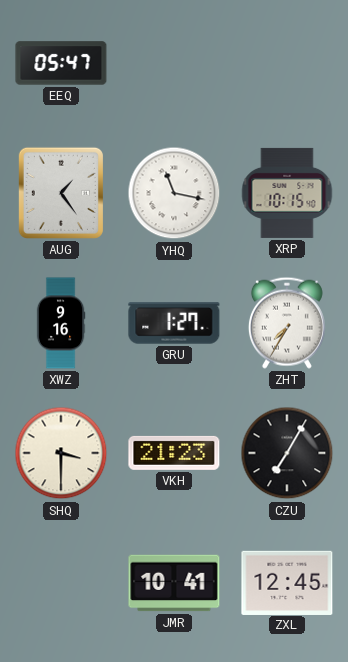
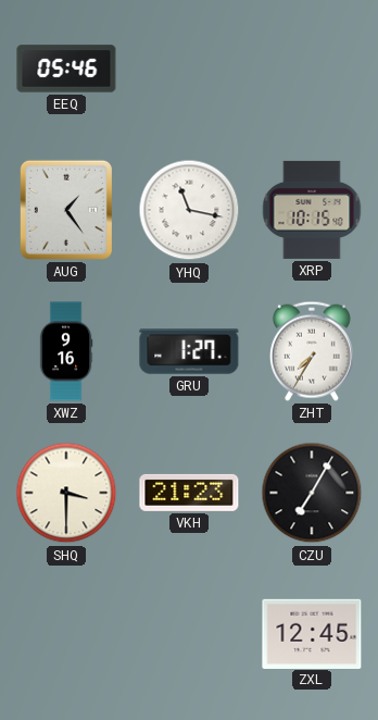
EEQ: 05:47 -> 05:46
JMR: 10:41 -> none
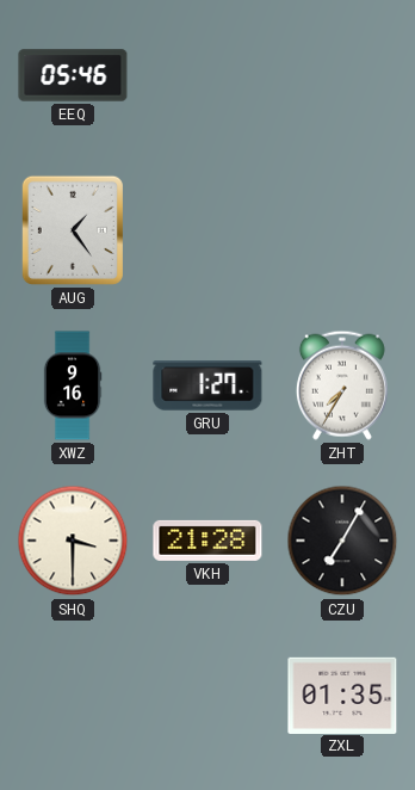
YHQ: 11:17 -> none
XRP: 10:15 -> none
VKH: 21:23 -> 21:28
ZXL: 12:45 -> 01:35
